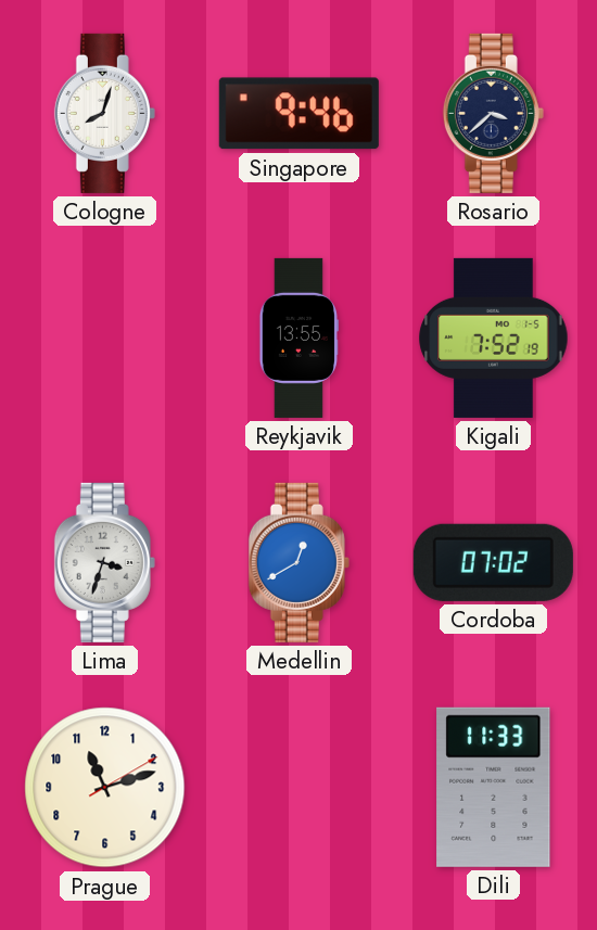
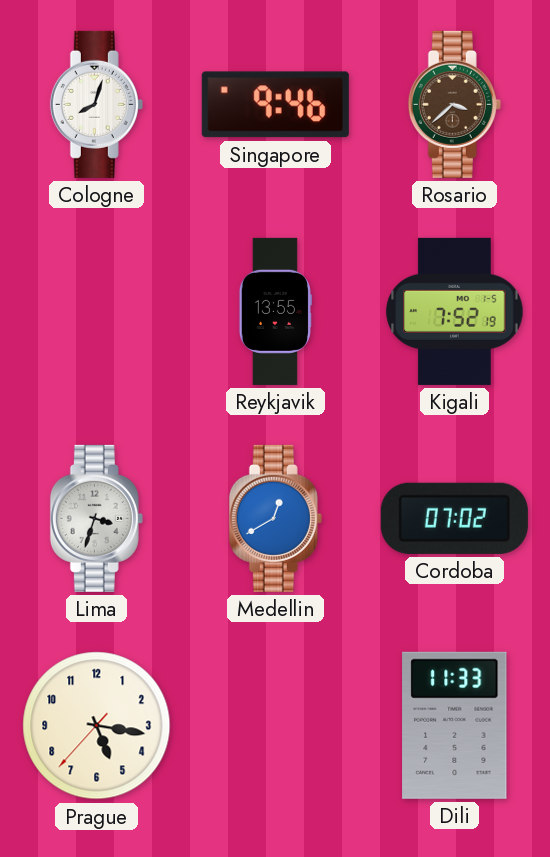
Rosario dial: navy -> brown
Prague: 11:12 -> 5:16
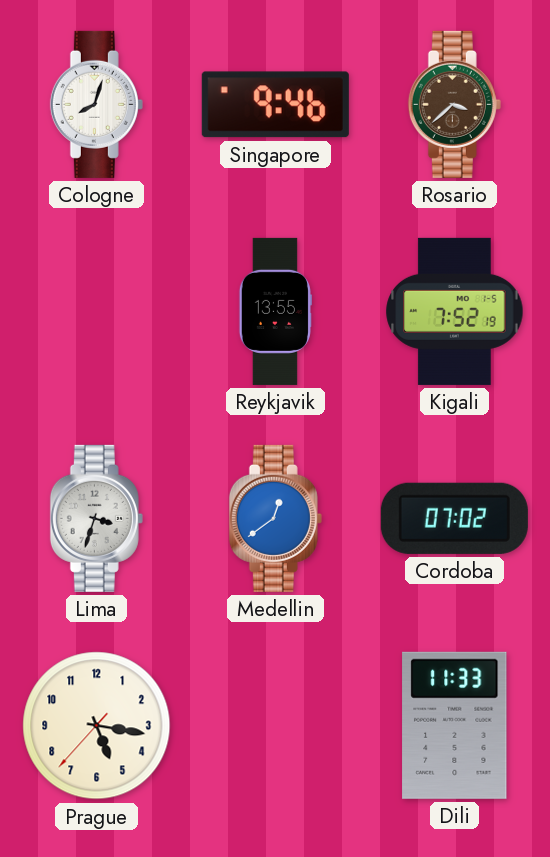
Medellin: 12:40 -> 12:39
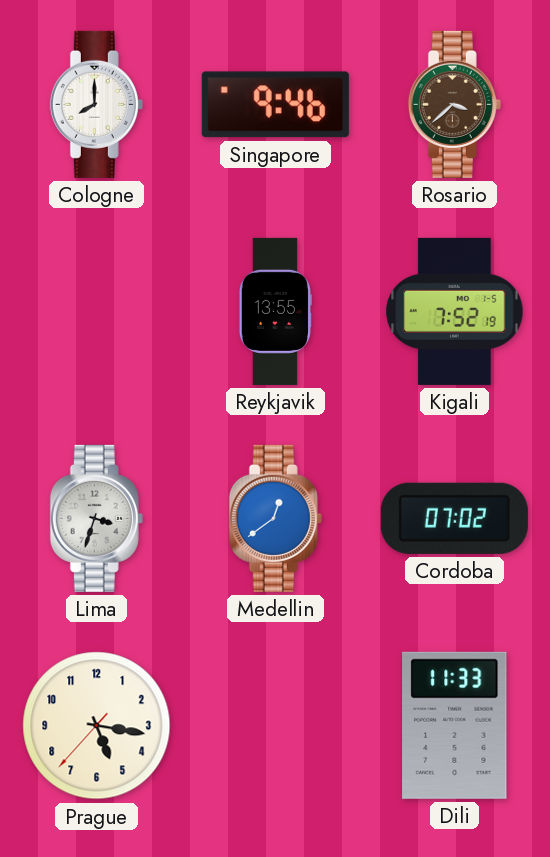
Cologne: 8:03 -> 8:00
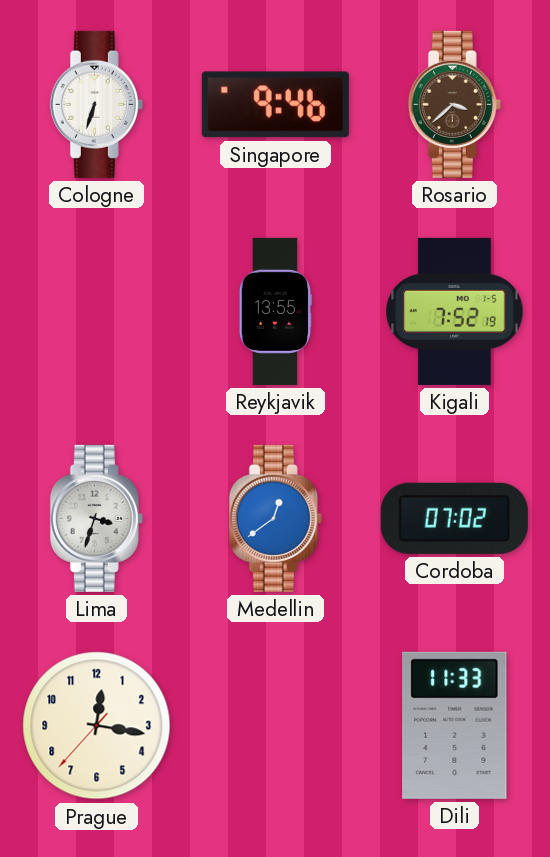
Cologne: 8:00 -> 6:33
Prague: 5:16 -> 12:16
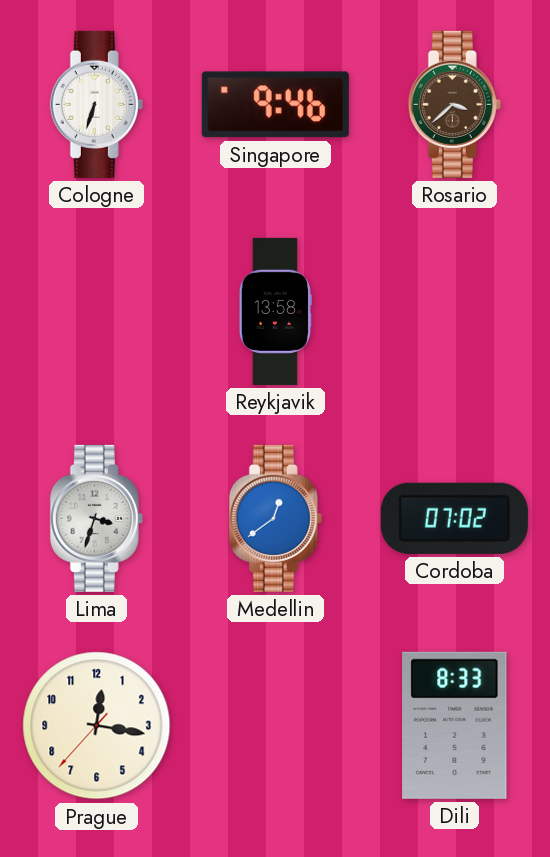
Reykjavik: 13:55 -> 13:58
Kigali: 7:52 -> none
Dili: 11:33 -> 8:33
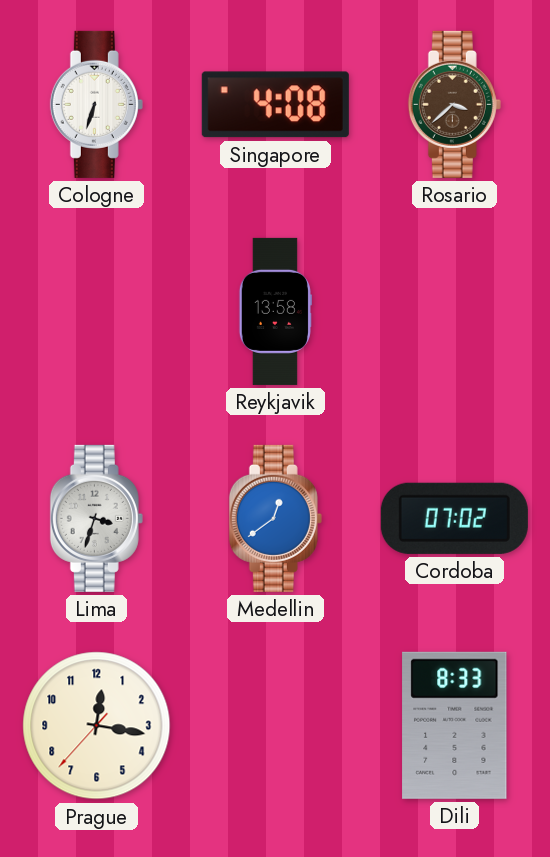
Singapore: 9:46 -> 4:08
